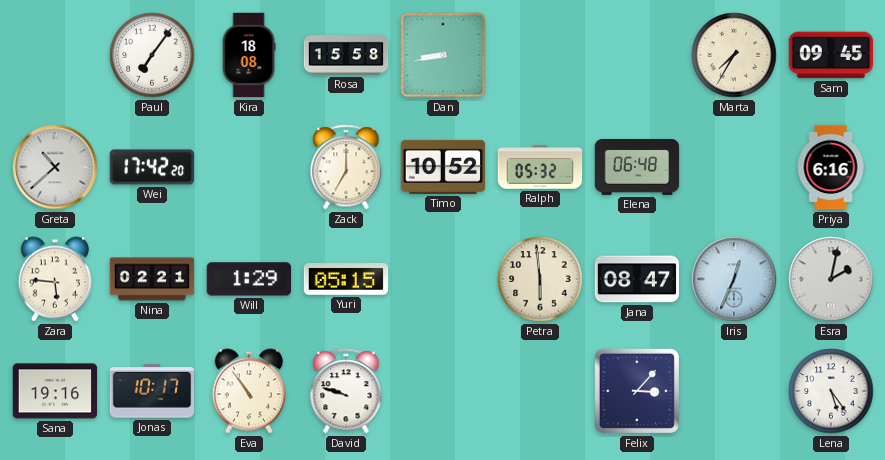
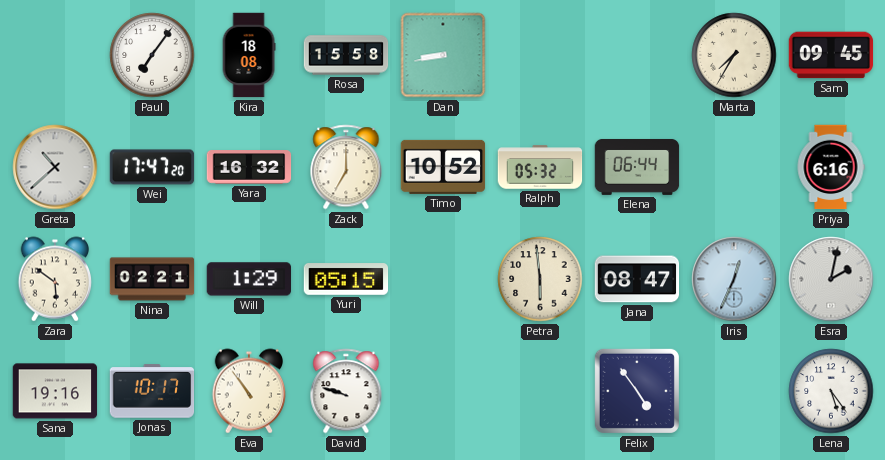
Wei: 17:42 -> 17:47
Yara: none -> 16:32
Elena: 06:48 -> 06:44
Zara: 5:46 -> 5:51
Felix: 3:07 -> 4:54
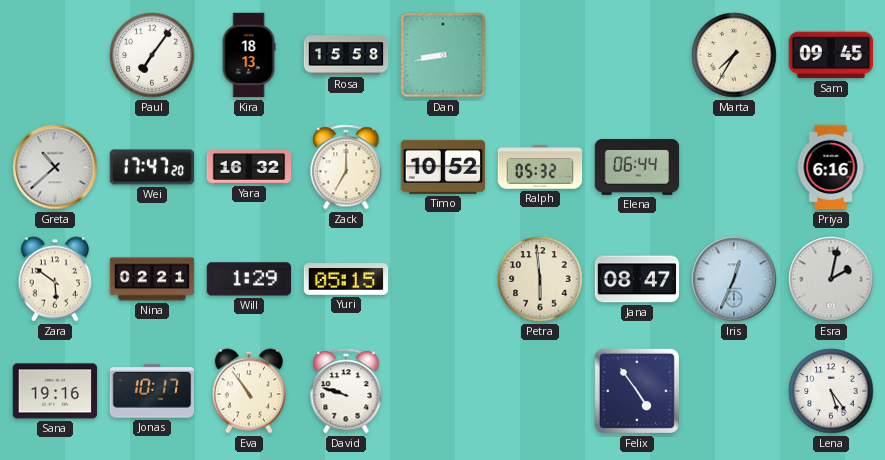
Kira: 18:08 -> 18:13
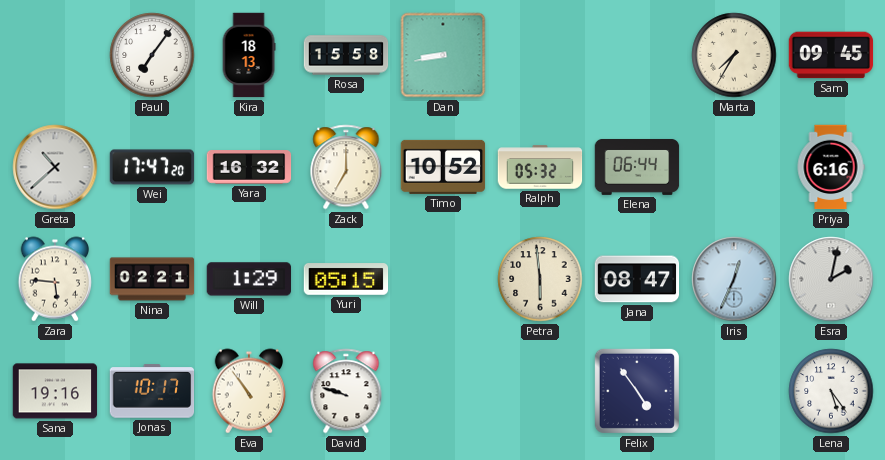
Zara: 5:51 -> 5:46
